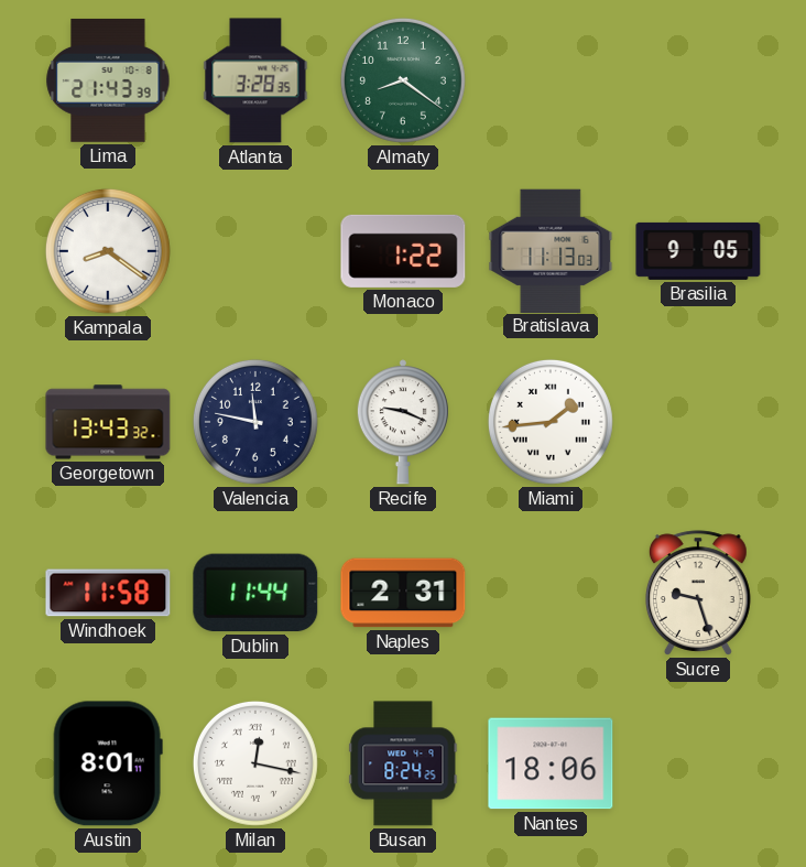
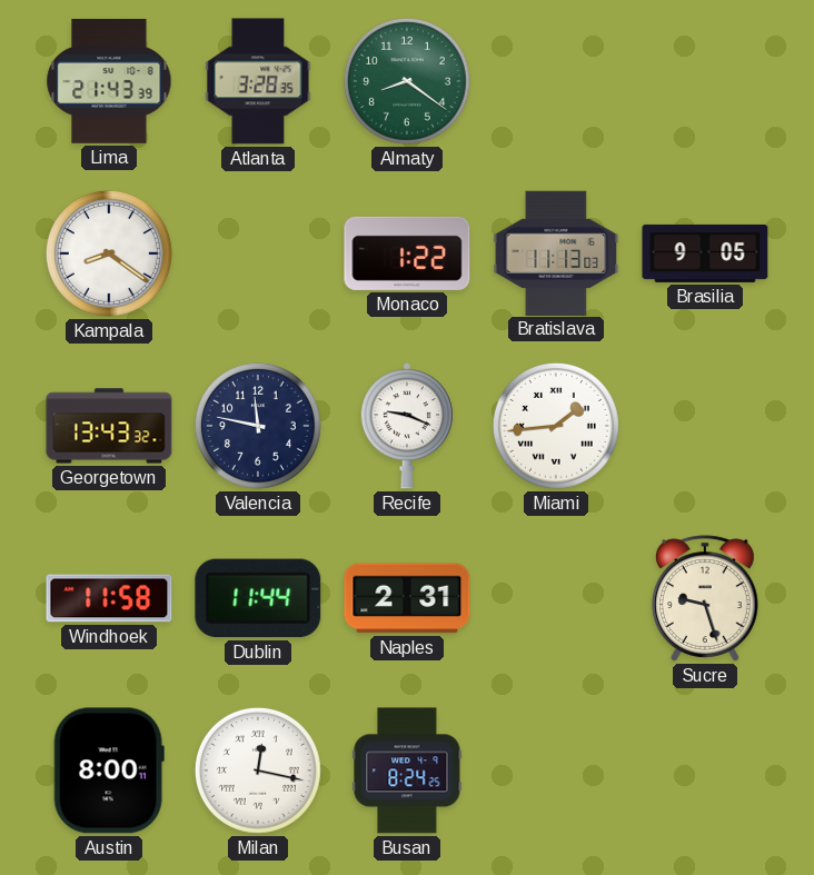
Austin: 8:01 -> 8:00
Nantes: 18:06 -> none
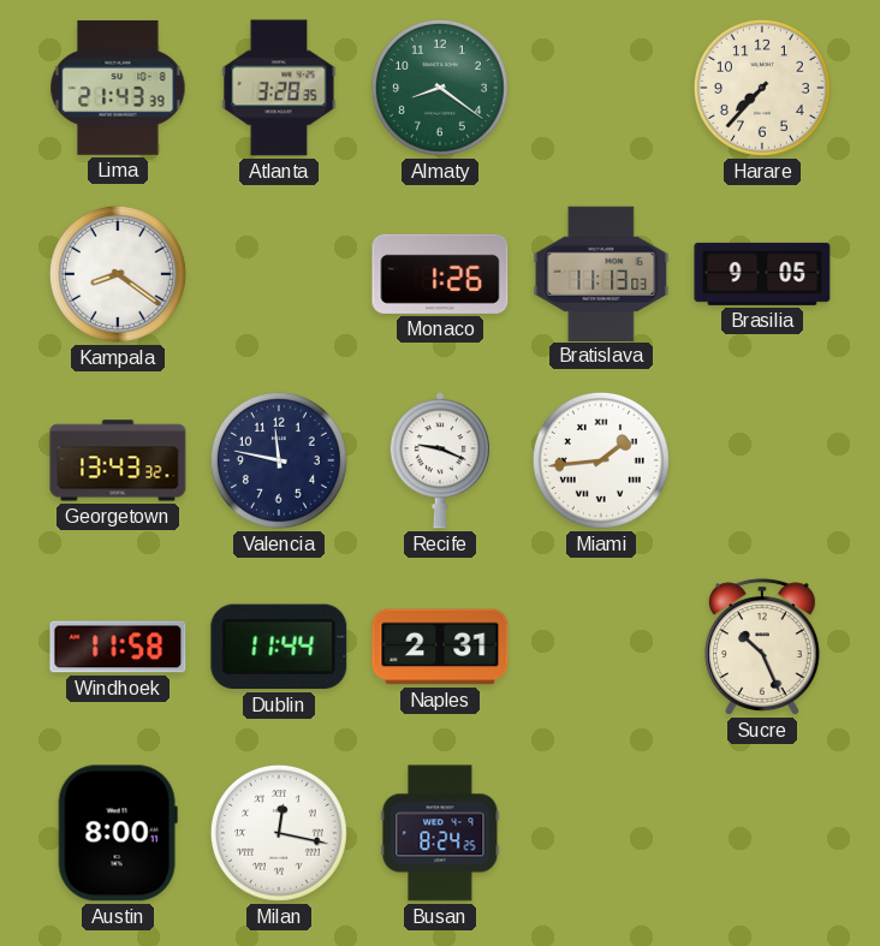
Harare: none -> 7:37
Monaco: 1:22 -> 1:26
Sucre: 9:27 -> 10:26
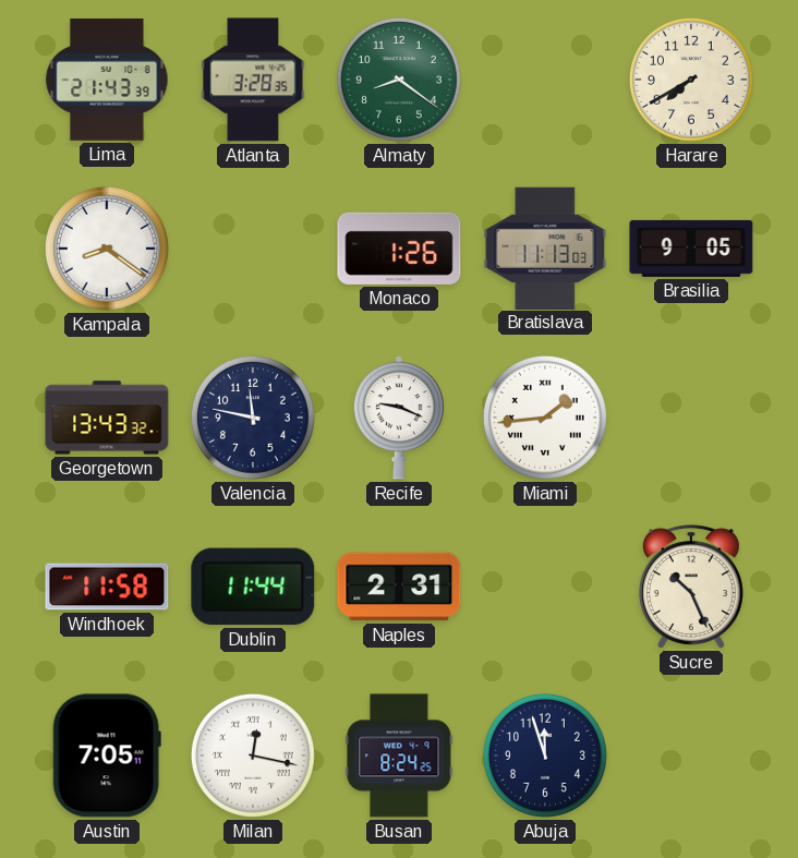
Harare: 7:37 -> 7:40
Austin: 8:00 -> 7:05
Abuja: none -> 11:57
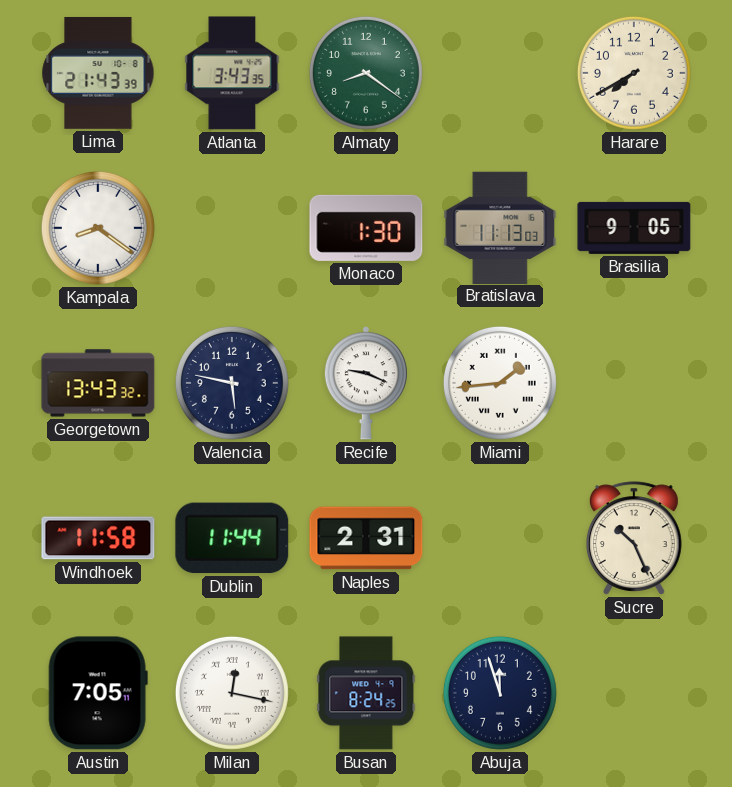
Atlanta: 3:28 -> 3:43
Monaco: 1:26 -> 1:30
Valencia: 11:47 -> 5:47
